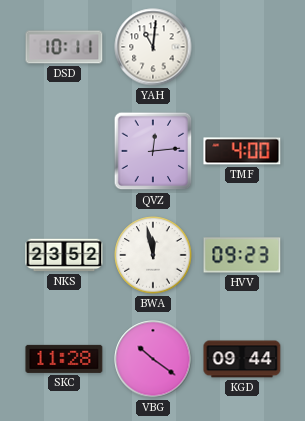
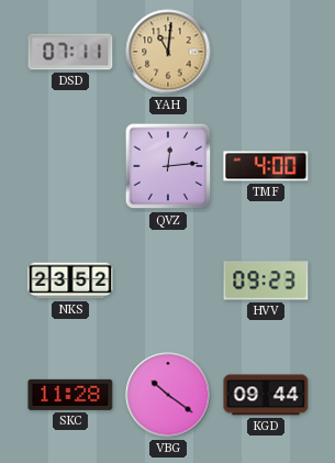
DSD: 10:11 -> 07:11
YAH dial: white -> champagne
BWA: 11:58 -> none
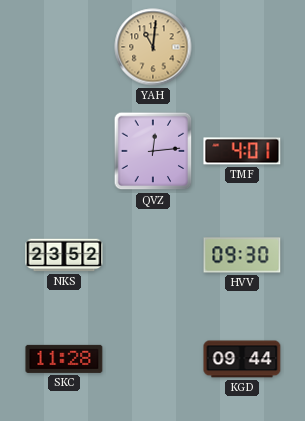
DSD: 07:11 -> none
TMF: 4:00 -> 4:01
HVV: 09:23 -> 09:30
VBG: 10:21 -> none
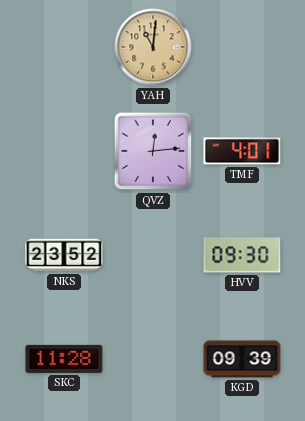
KGD: 09:44 -> 09:39
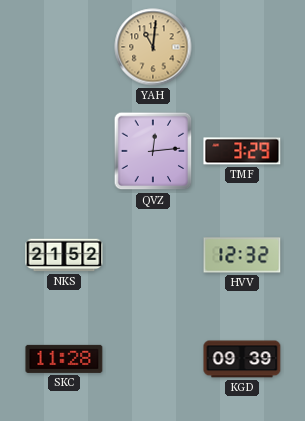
TMF: 4:01 -> 3:29
NKS: 23:52 -> 21:52
HVV: 09:30 -> 12:32
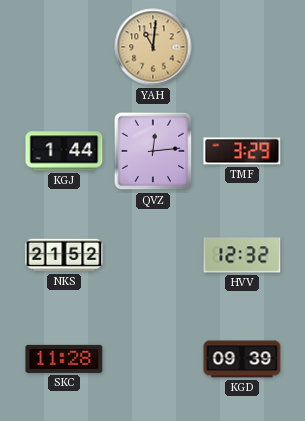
KGJ: none -> 1:44
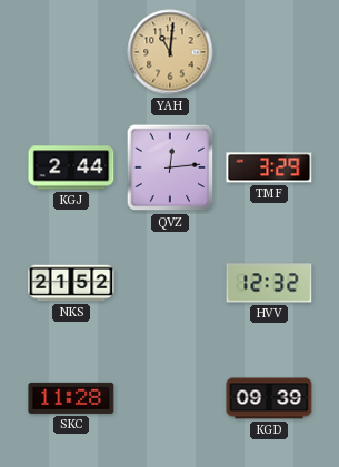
KGJ: 1:44 -> 2:44
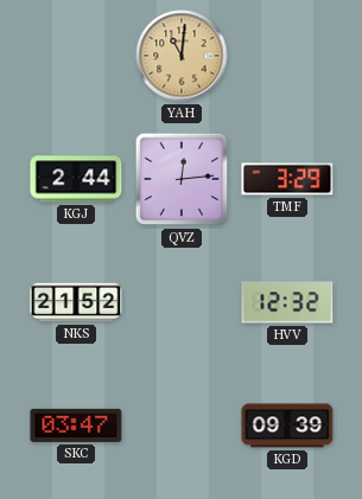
SKC: 11:28 -> 03:47
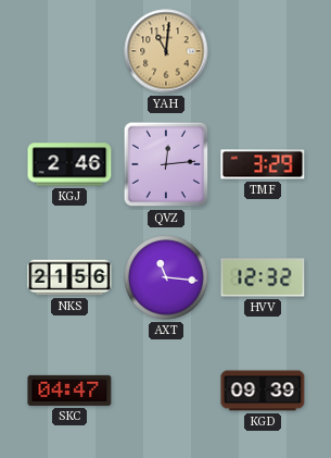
KGJ: 2:44 -> 2:46
NKS: 21:52 -> 21:56
AXT: none -> 11:16
SKC: 03:47 -> 04:47
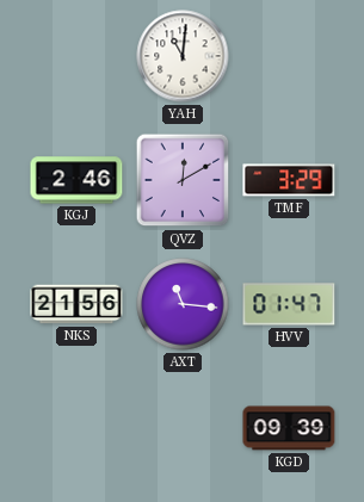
YAH dial: champagne -> white
QVZ: 12:14 -> 12:10
HVV: 12:32 -> 01:47
SKC: 04:47 -> none
